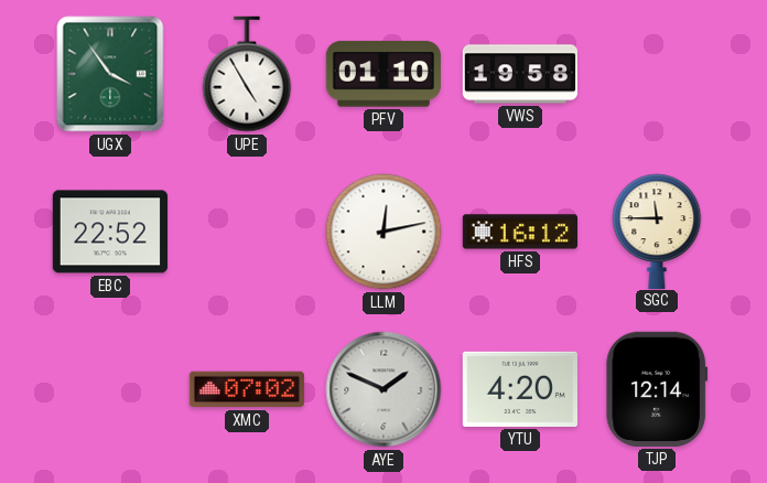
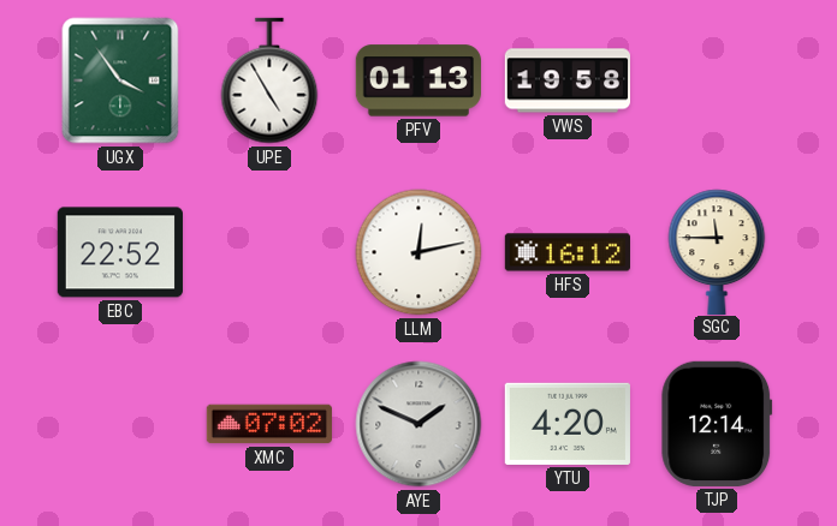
PFV: 01:10 -> 01:13
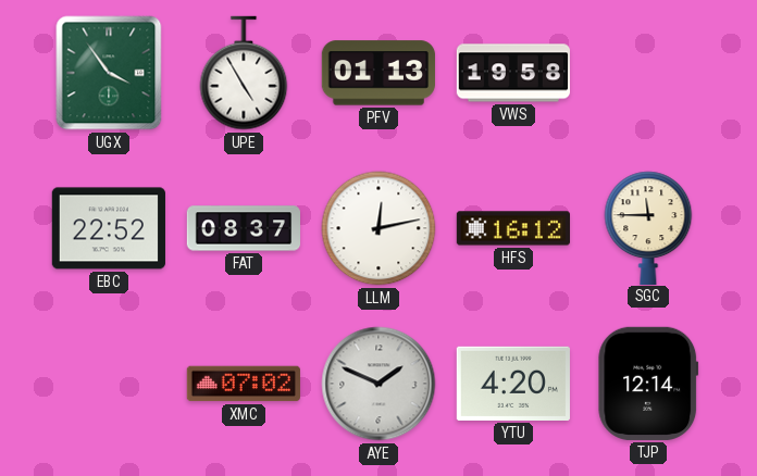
FAT: none -> 08:37
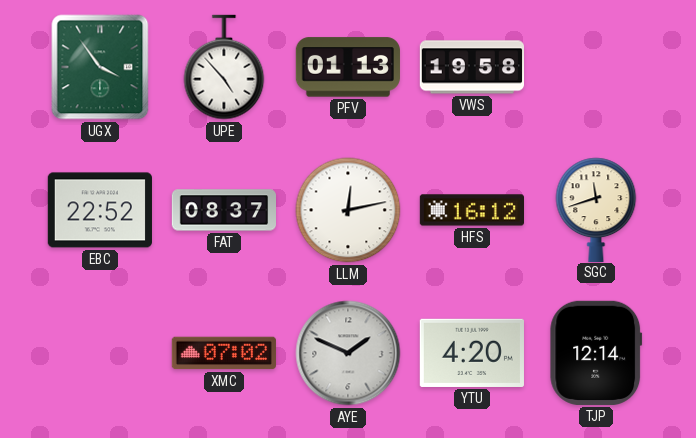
UPE: 4:55 -> 4:53
SGC: 11:45 -> 11:42
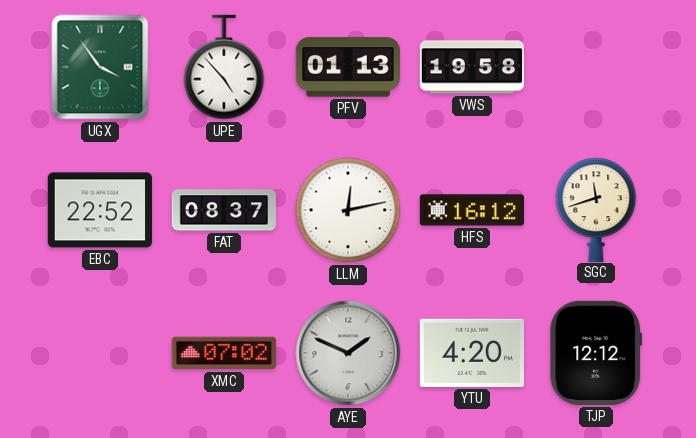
TJP: 12:14 -> 12:12
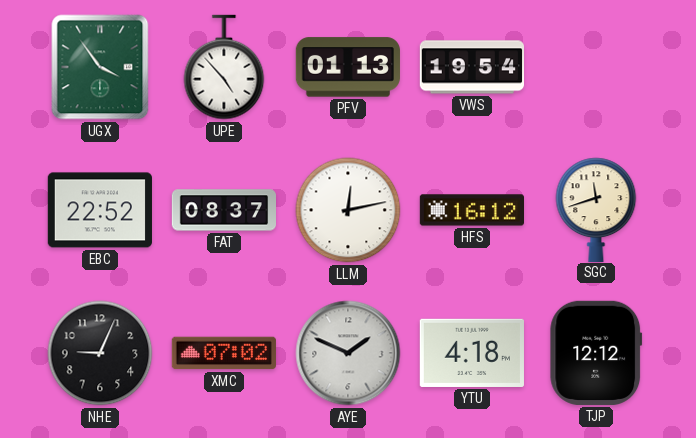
VWS: 19:58 -> 19:54
NHE: none -> 9:04
YTU: 4:20 -> 4:18
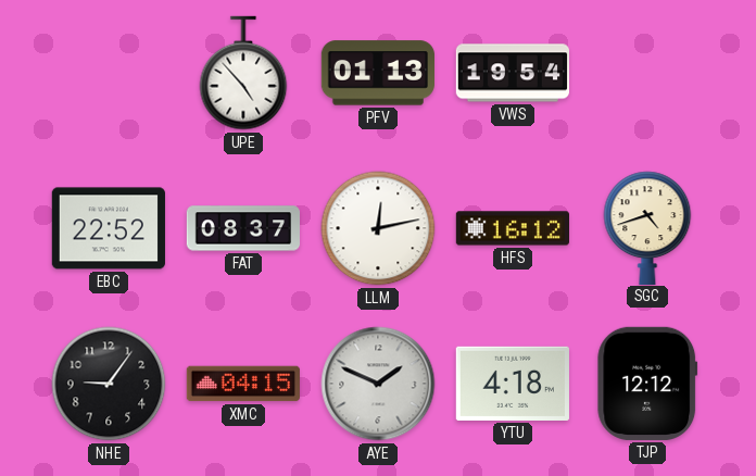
UGX: 3:54 -> none
SGC: 11:42 -> 4:42
NHE: 9:04 -> 9:06
XMC: 07:02 -> 04:15
